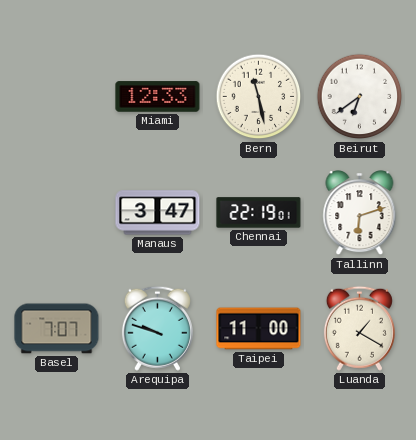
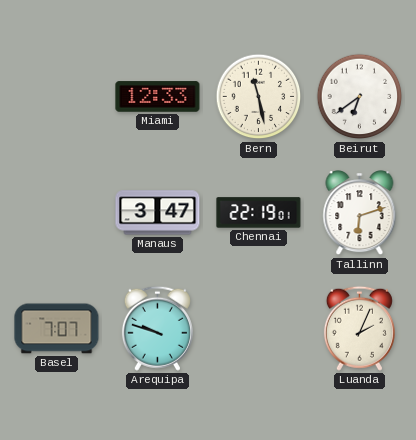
Taipei: 11:00 -> none
Luanda: 1:20 -> 2:04
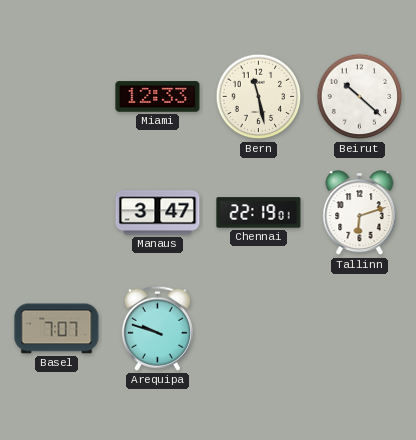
Beirut: 6:39 -> 10:22
Luanda: 2:04 -> none
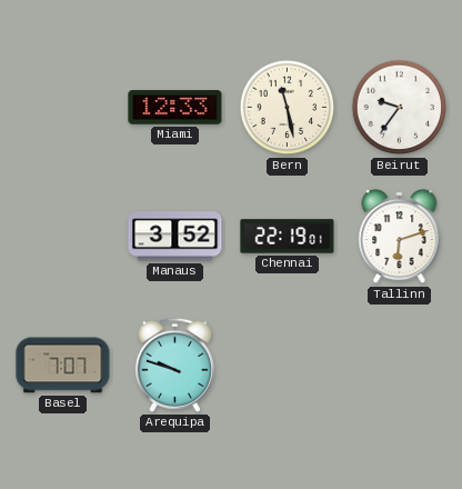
Beirut: 10:22 -> 9:36
Manaus: 3:47 -> 3:52
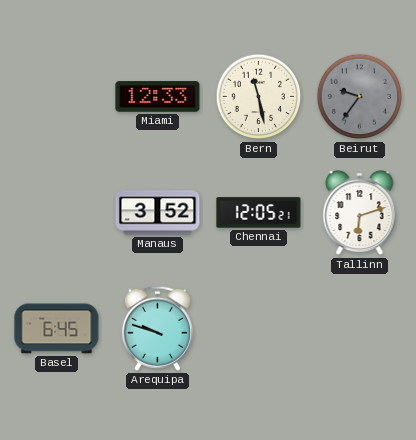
Beirut dial: white -> grey
Chennai: 22:19 -> 12:05
Basel: 7:07 -> 6:45
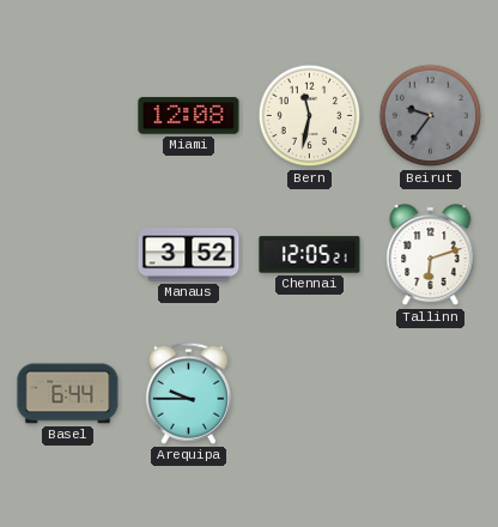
Miami: 12:33 -> 12:08
Bern: 11:28 -> 11:32
Basel: 6:45 -> 6:44
Arequipa: 9:48 -> 9:45
